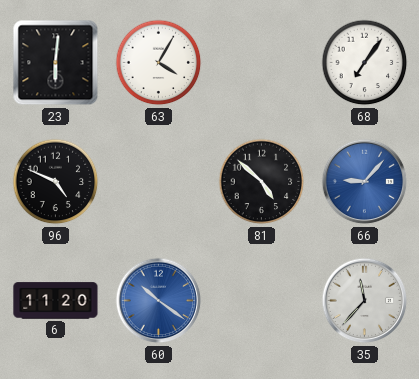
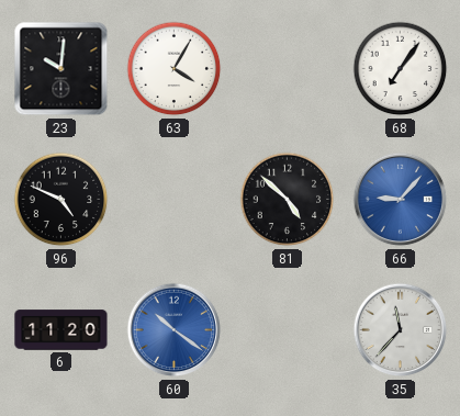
23: 6:01 -> 10:01
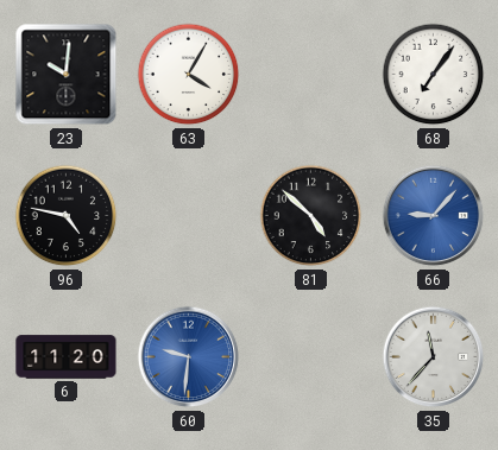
96: 4:49 -> 4:47
60: 10:21 -> 9:31
